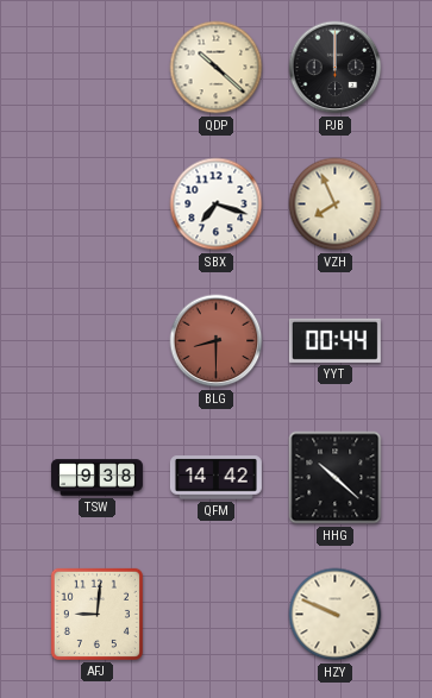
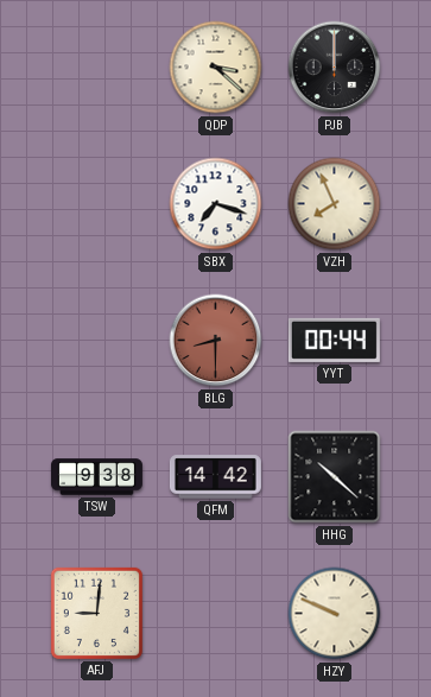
QDP: 10:22 -> 3:22
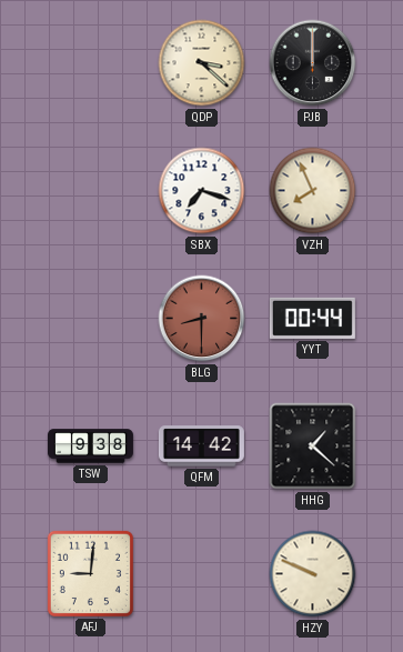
HHG: 10:22 -> 1:22
